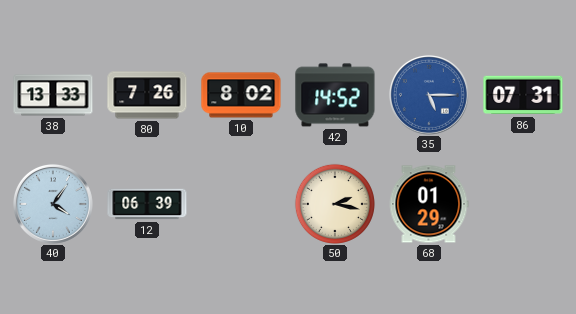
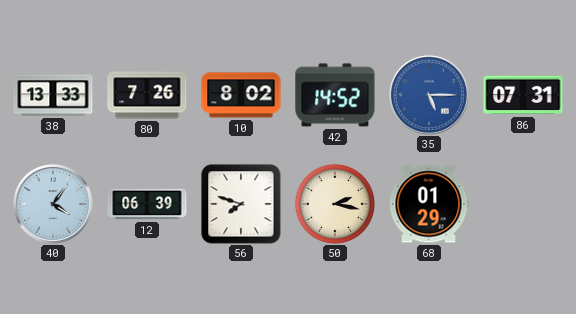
56: none -> 7:48
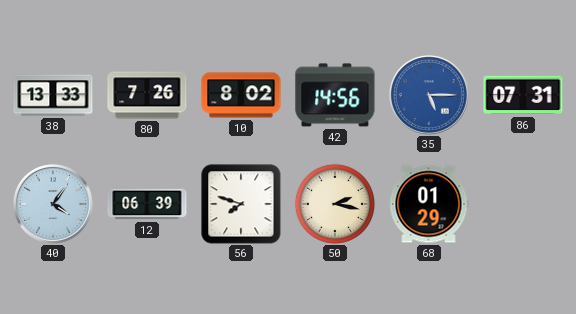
42: 14:52 -> 14:56
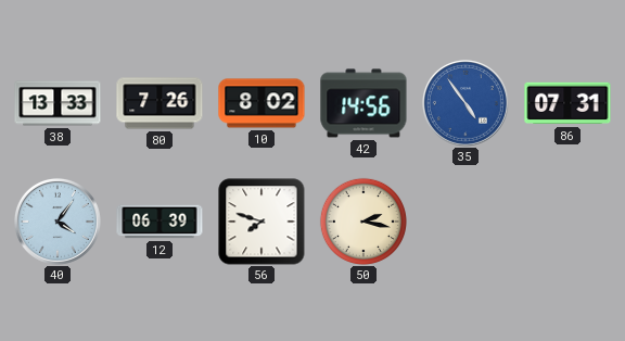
35: 5:15 -> 4:54
68: 01:29 -> none
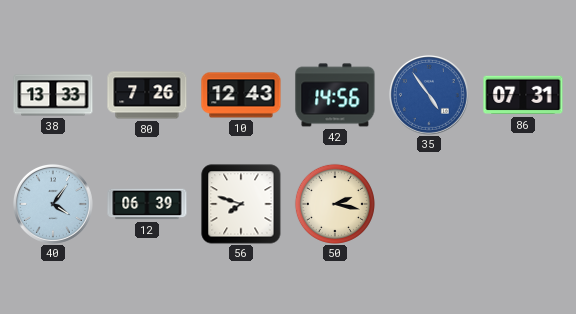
10: 8:02 -> 12:43
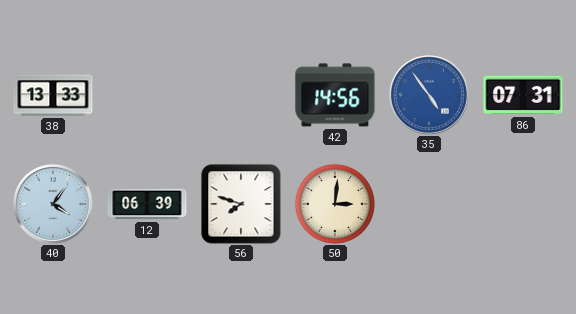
80: 7:26 -> none
10: 12:43 -> none
50: 2:17 -> 3:01
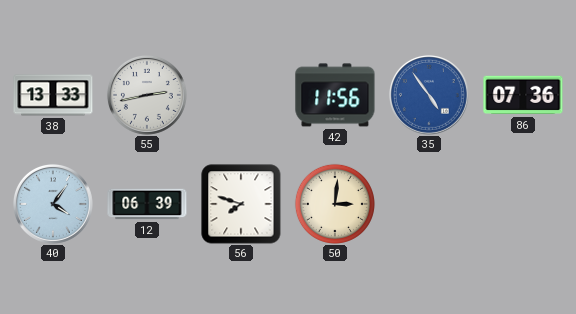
55: none -> 2:43
42: 14:56 -> 11:56
86: 07:31 -> 07:36
